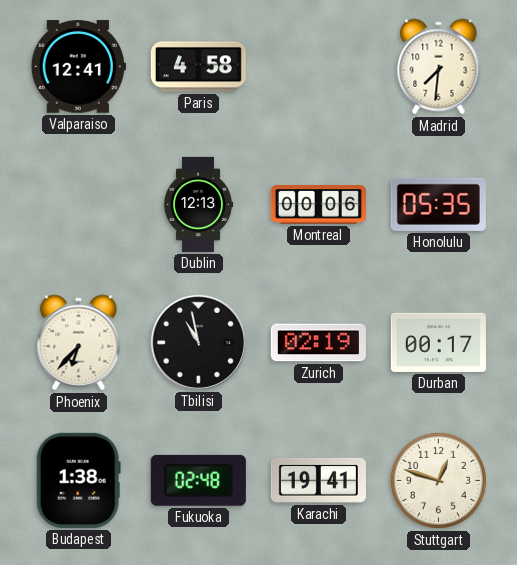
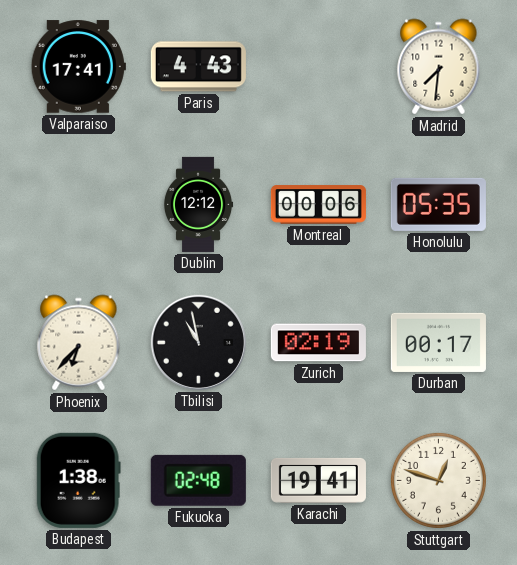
Valparaiso: 12:41 -> 17:41
Paris: 4:58 -> 4:43
Dublin: 12:13 -> 12:12
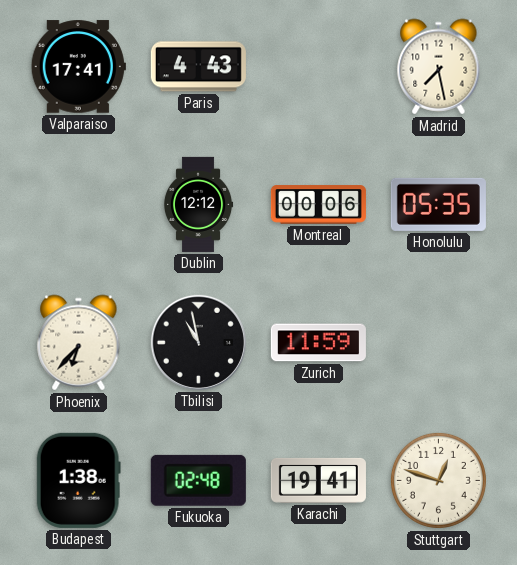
Madrid: 7:31 -> 7:28
Zurich: 02:19 -> 11:59
Durban: 00:17 -> none
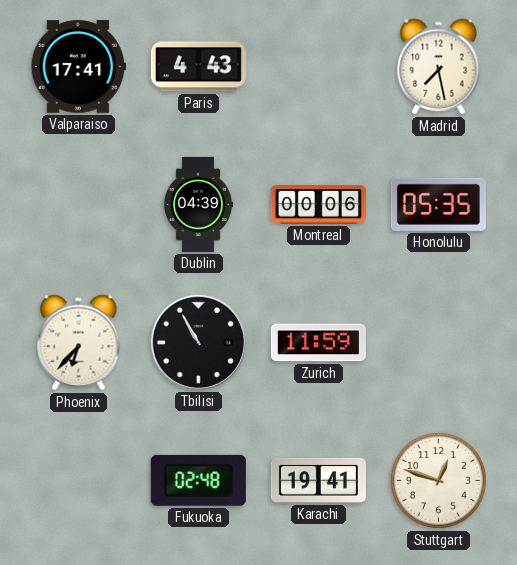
Dublin: 12:12 -> 04:39
Tbilisi: 10:58 -> 10:55
Budapest: 1:38 -> none
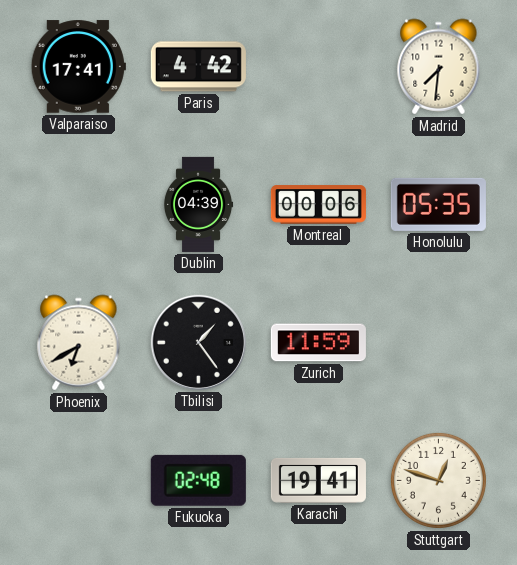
Paris: 4:43 -> 4:42
Madrid: 7:28 -> 7:31
Phoenix: 6:37 -> 6:40
Tbilisi: 10:55 -> 1:24
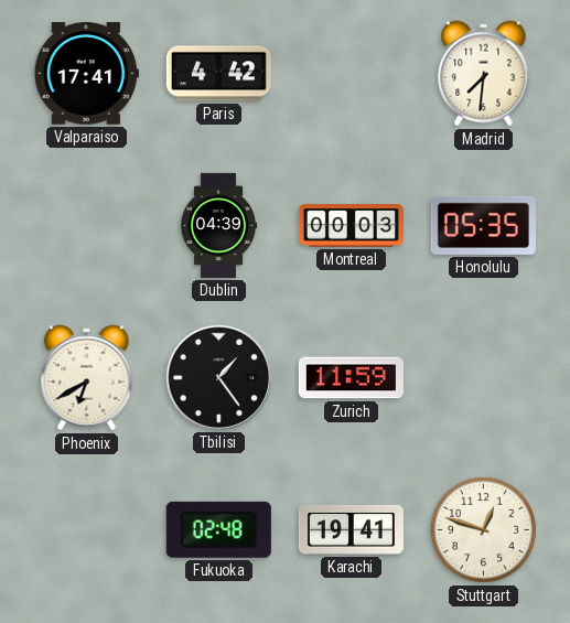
Montreal: 00:06 -> 00:03
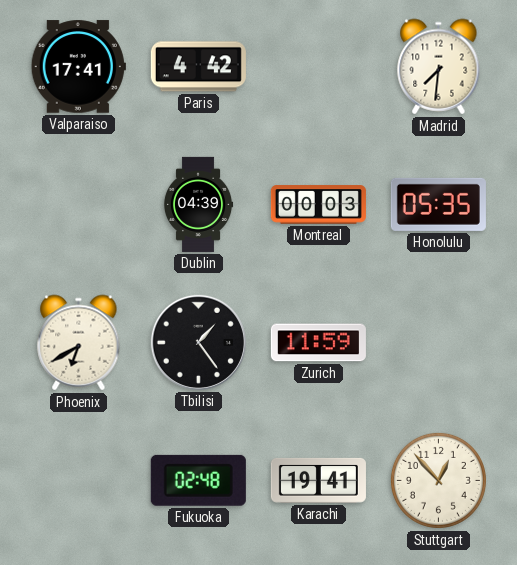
Stuttgart: 12:48 -> 12:53
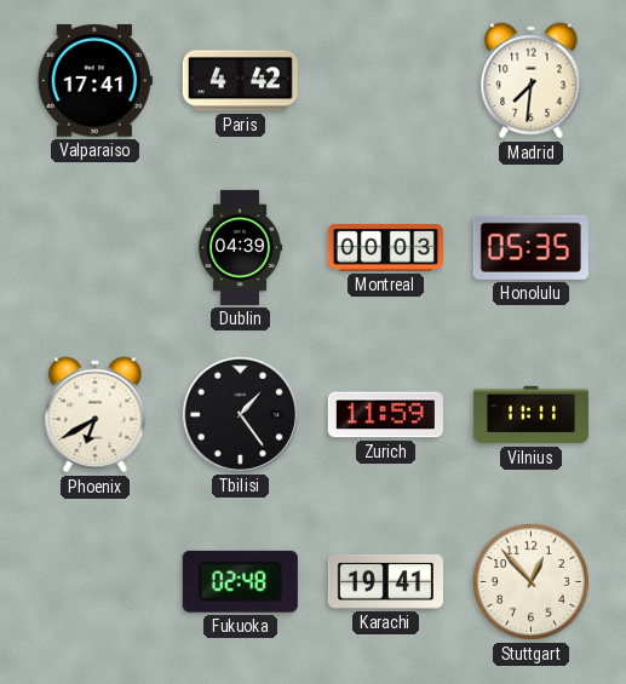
Vilnius: none -> 11:11
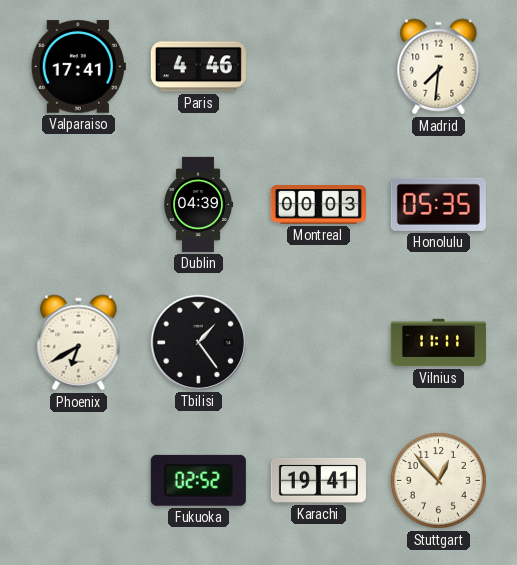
Paris: 4:42 -> 4:46
Zurich: 11:59 -> none
Fukuoka: 02:48 -> 02:52
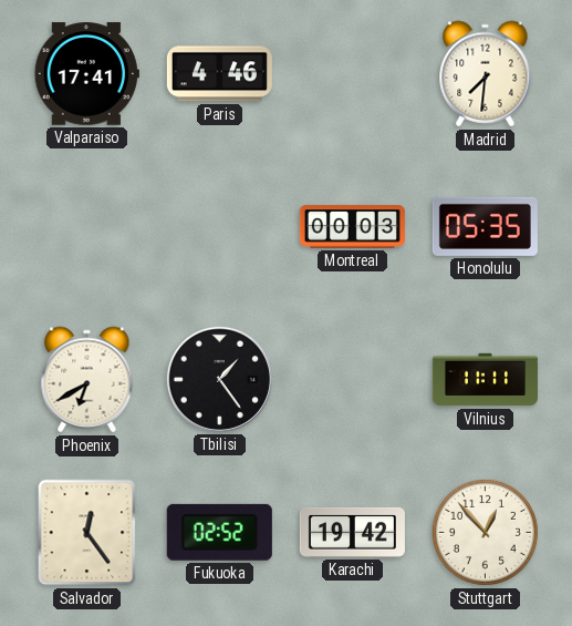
Dublin: 04:39 -> none
Salvador: none -> 12:24
Karachi: 19:41 -> 19:42
